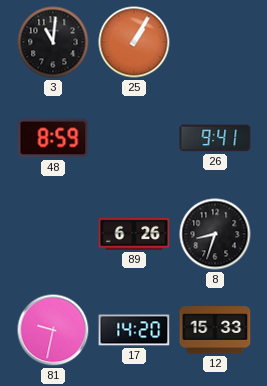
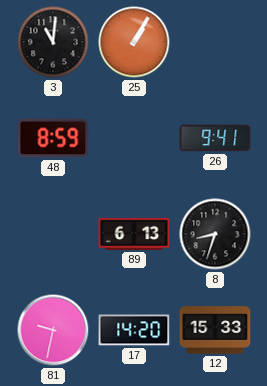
89: 6:26 -> 6:13
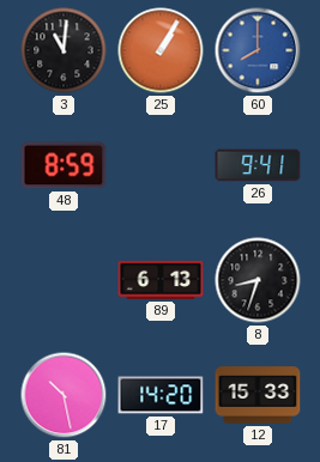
60: none -> 8:00
81: 9:32 -> 10:28
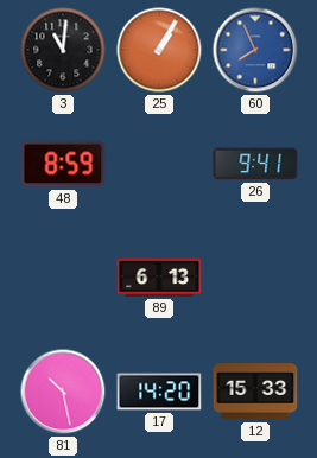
60: 8:00 -> 7:56
8: 8:33 -> none
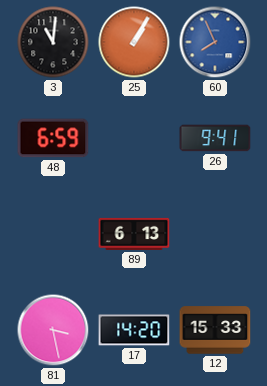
48: 8:59 -> 6:59
81: 10:28 -> 3:28
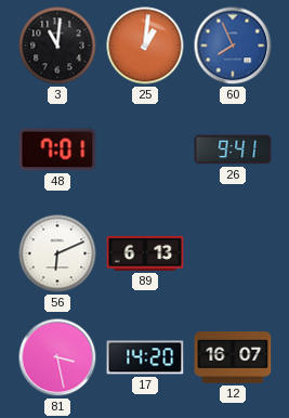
25: 1:05 -> 1:01
48: 6:59 -> 7:01
56: none -> 6:11
12: 15:33 -> 16:07
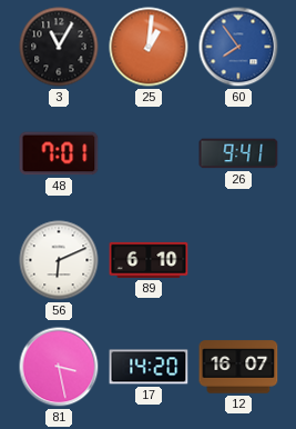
3: 11:01 -> 11:05
60: 7:56 -> 7:54
89: 6:13 -> 6:10
